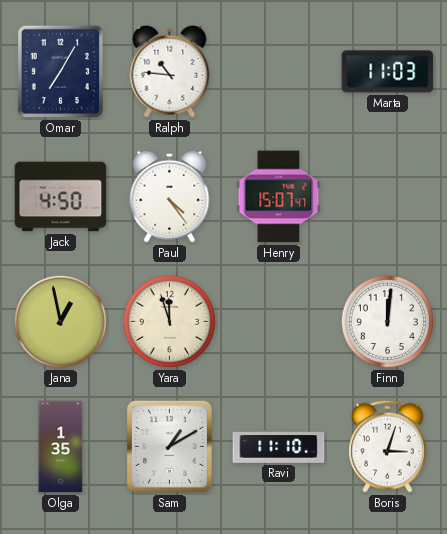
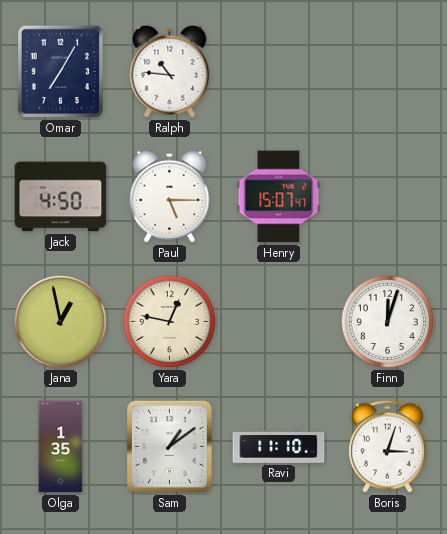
Marta: 11:03 -> none
Paul: 4:24 -> 5:15
Yara: 11:57 -> 12:47
Finn: 12:01 -> 12:03
Sam: 1:10 -> 1:09
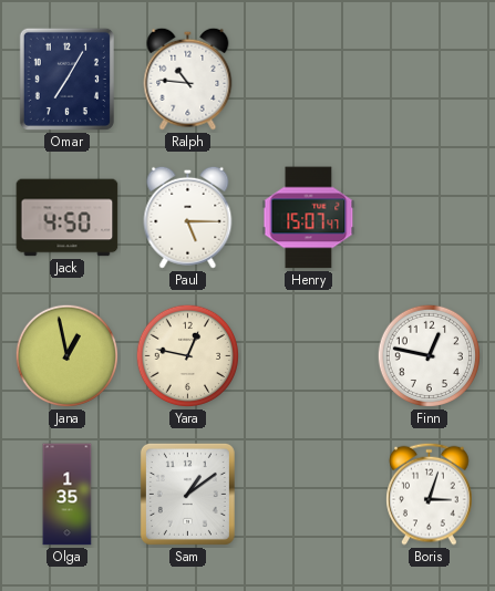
Finn: 12:03 -> 12:47
Ravi: 11:10 -> none
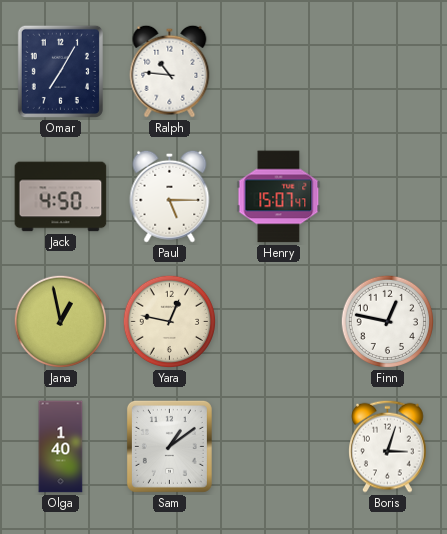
Olga: 1:35 -> 1:40
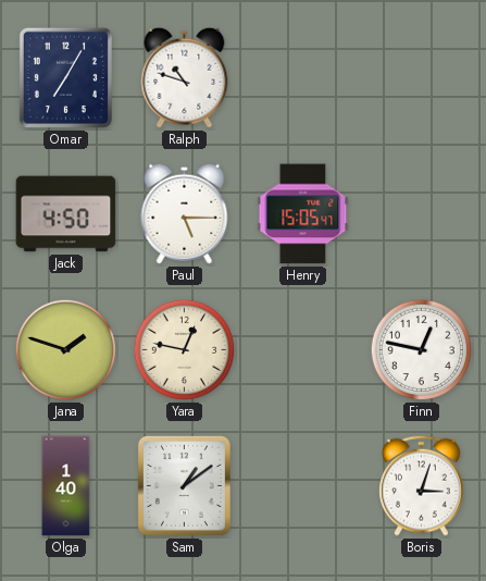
Ralph: 10:46 -> 10:48
Henry: 15:07 -> 15:05
Jana: 12:58 -> 1:48
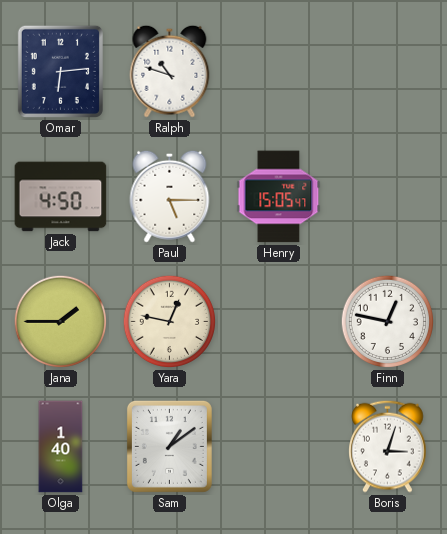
Omar: 7:05 -> 6:14
Jana: 1:48 -> 1:45
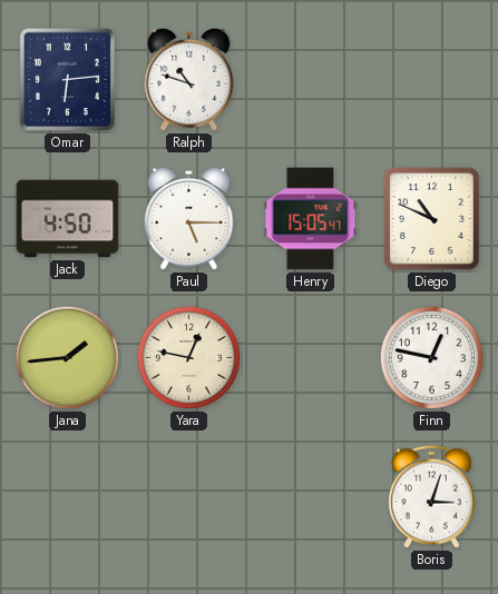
Diego: none -> 10:49
Jana: 1:45 -> 1:44
Olga: 1:40 -> none
Sam: 1:09 -> none
